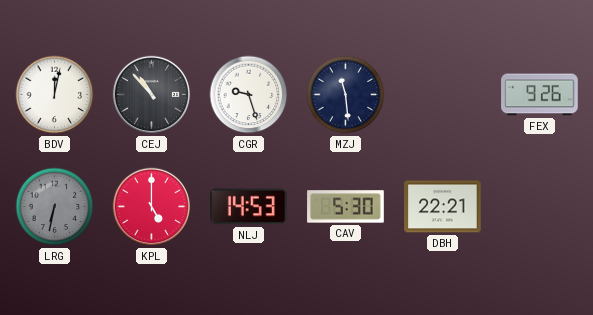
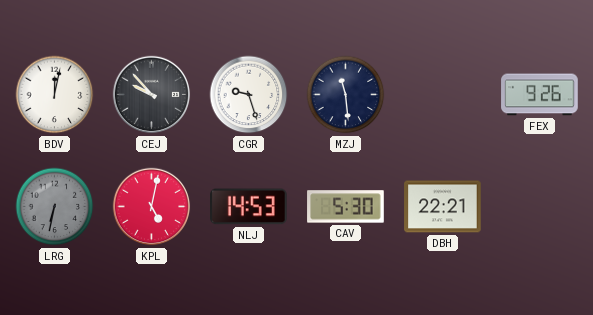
CEJ: 10:53 -> 9:53
KPL: 5:00 -> 5:02
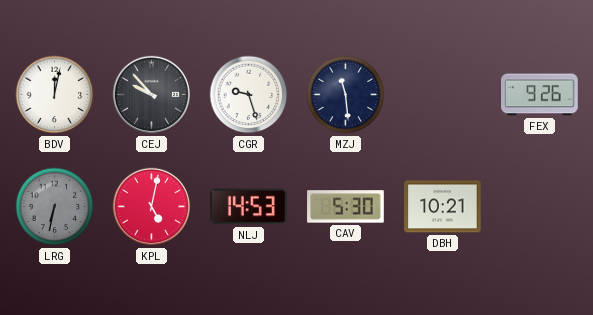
DBH: 22:21 -> 10:21
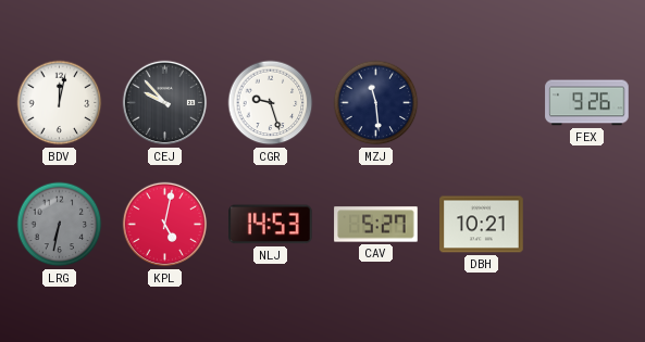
CAV: 5:30 -> 5:27
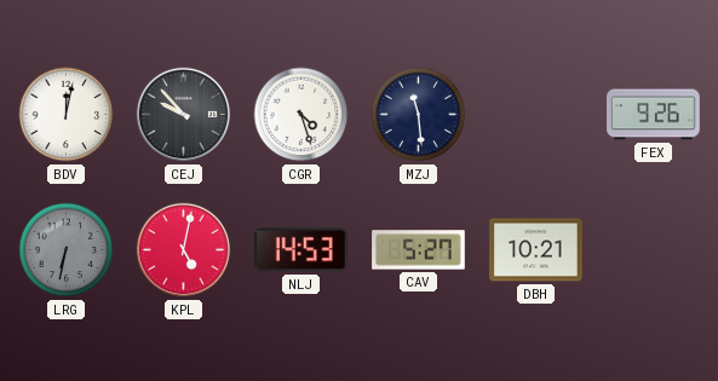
CGR: 9:27 -> 4:27
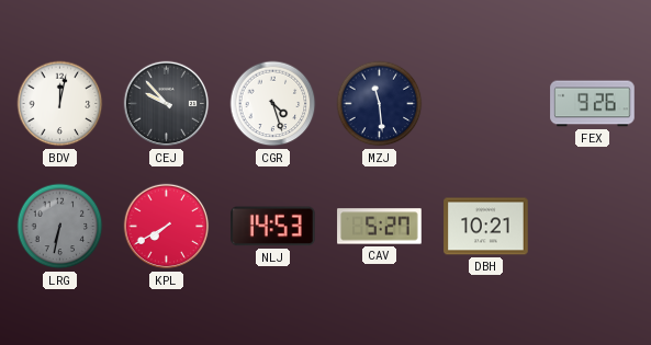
KPL: 5:02 -> 7:40
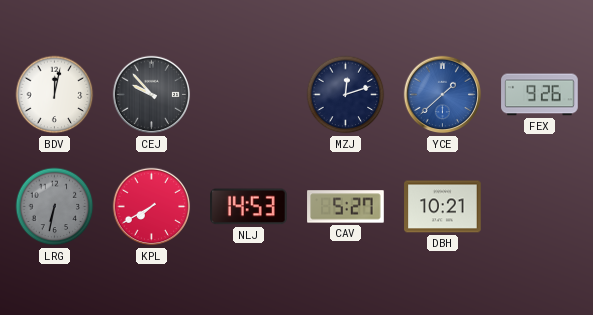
CGR: 4:27 -> none
MZJ: 11:29 -> 12:12
YCE: none -> 1:38
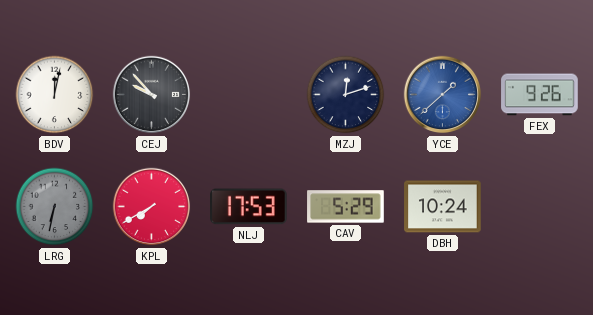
NLJ: 14:53 -> 17:53
CAV: 5:27 -> 5:29
DBH: 10:21 -> 10:24
